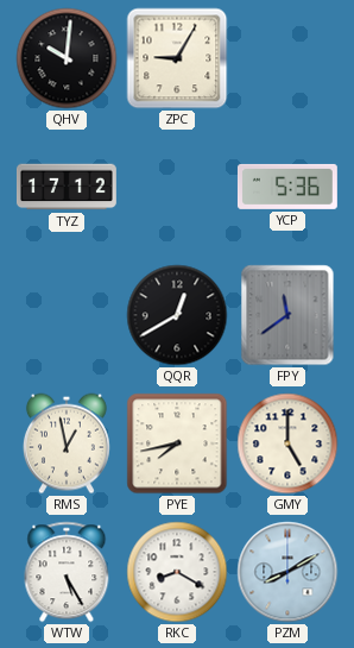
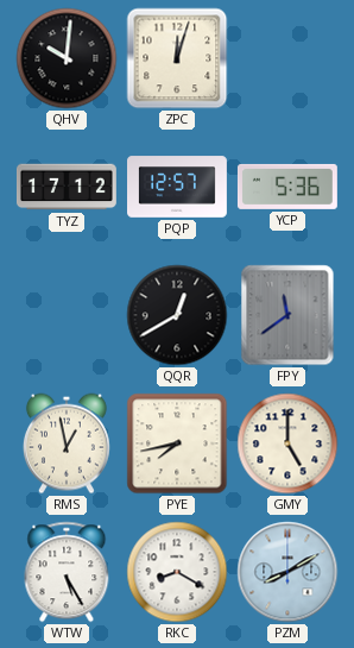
ZPC: 9:05 -> 12:03
PQP: none -> 12:57
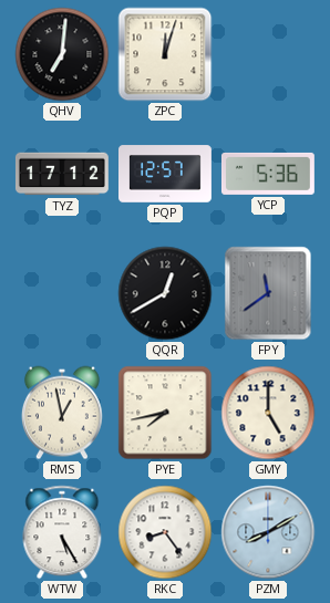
QHV: 10:01 -> 7:01
RKC: 8:20 -> 8:24
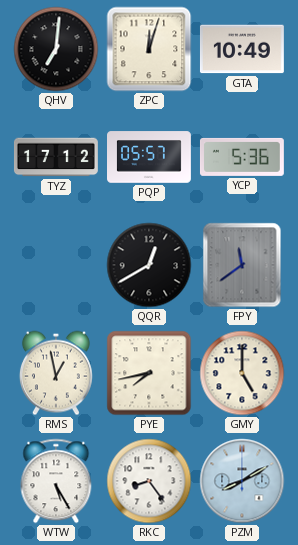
GTA: none -> 10:49
PQP: 12:57 -> 05:57
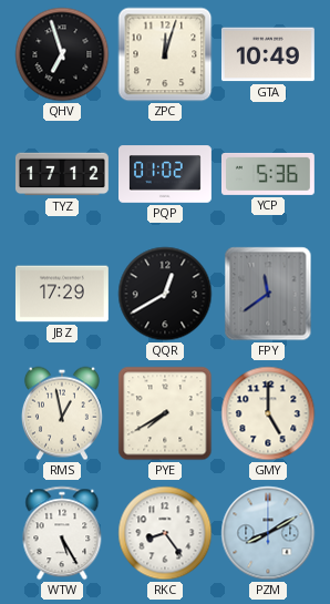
QHV: 7:01 -> 6:57
PQP: 05:57 -> 01:02
JBZ: none -> 17:29
PYE: 7:43 -> 7:40
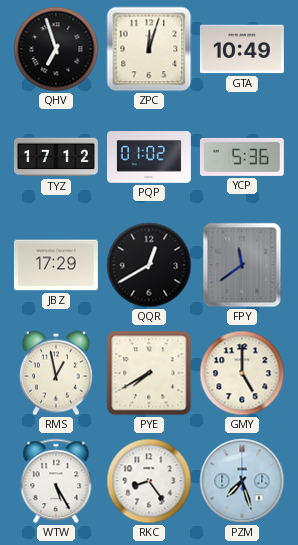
PZM: 8:10 -> 7:27
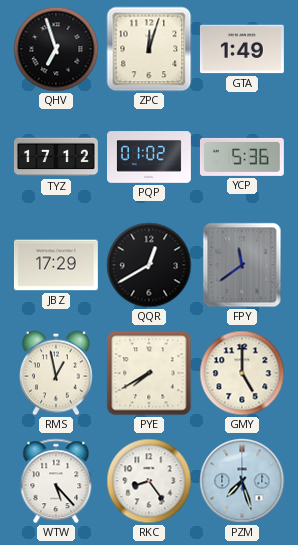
GTA: 10:49 -> 1:49
WTW: 5:25 -> 5:23
